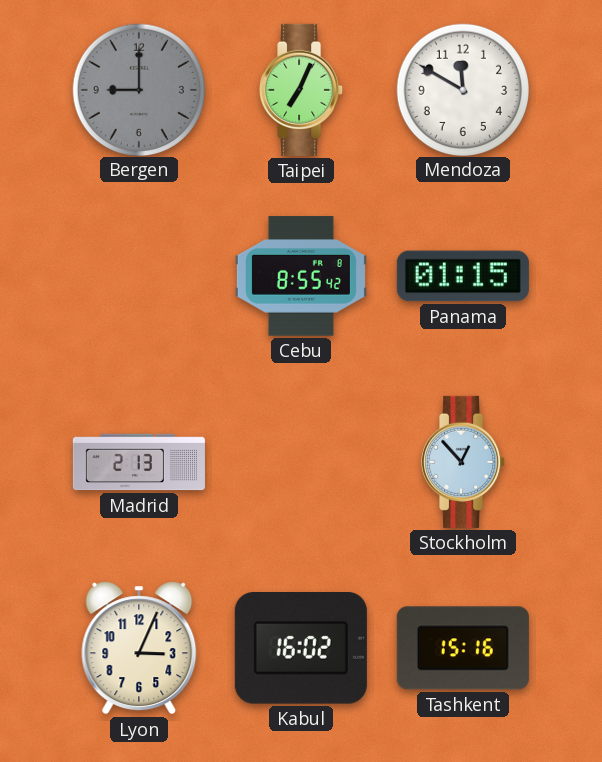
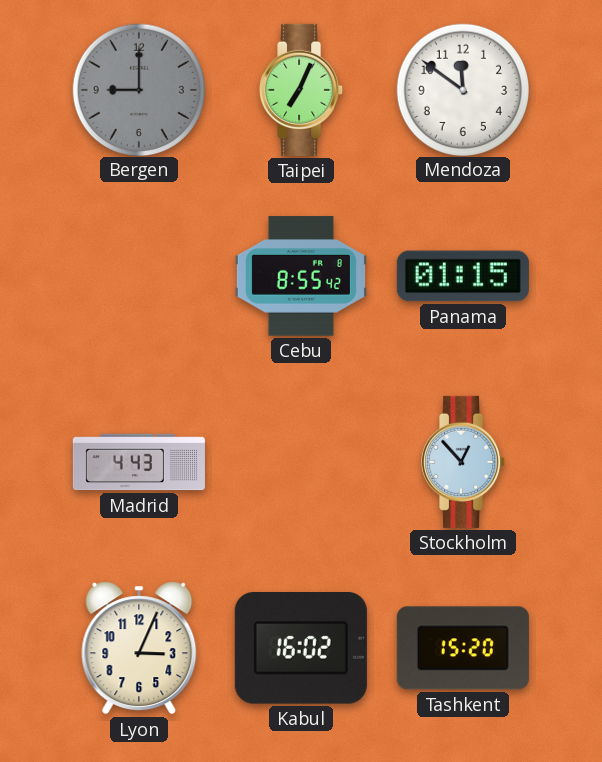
Mendoza: 11:50 -> 11:51
Madrid: 2:13 -> 4:43
Tashkent: 15:16 -> 15:20
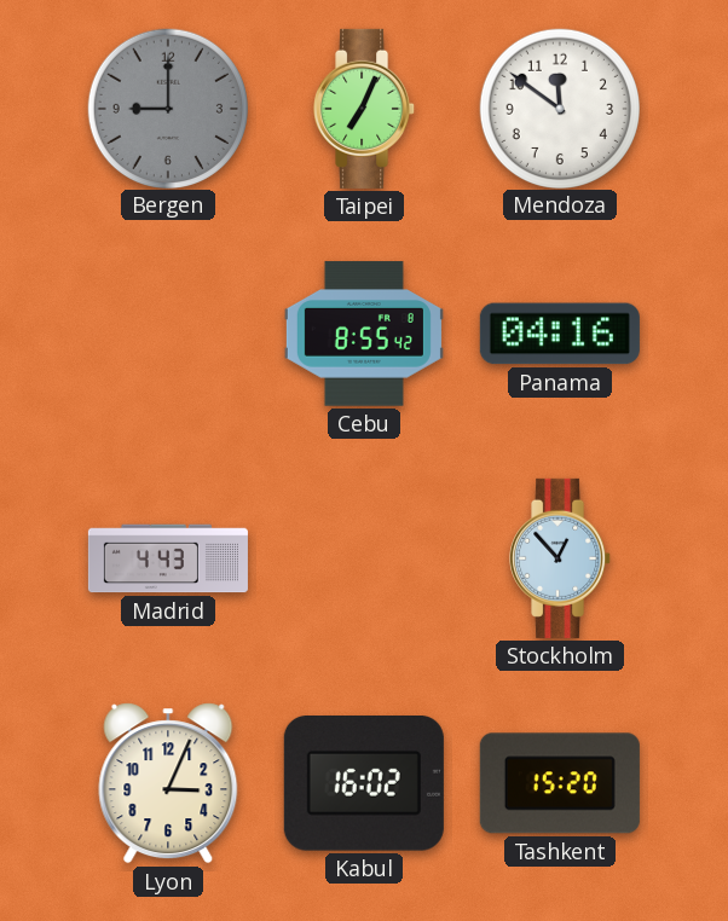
Panama: 01:15 -> 04:16
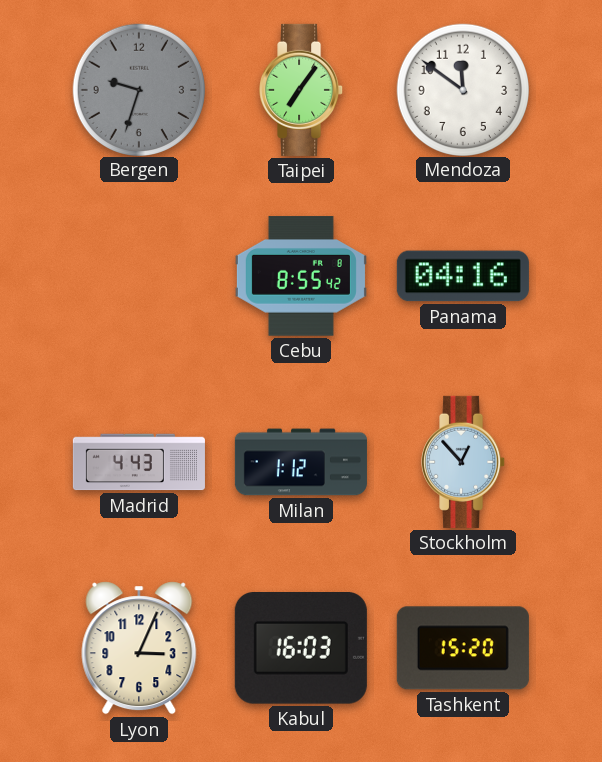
Bergen: 9:00 -> 9:33
Taipei: 7:04 -> 7:06
Milan: none -> 1:12
Kabul: 16:02 -> 16:03
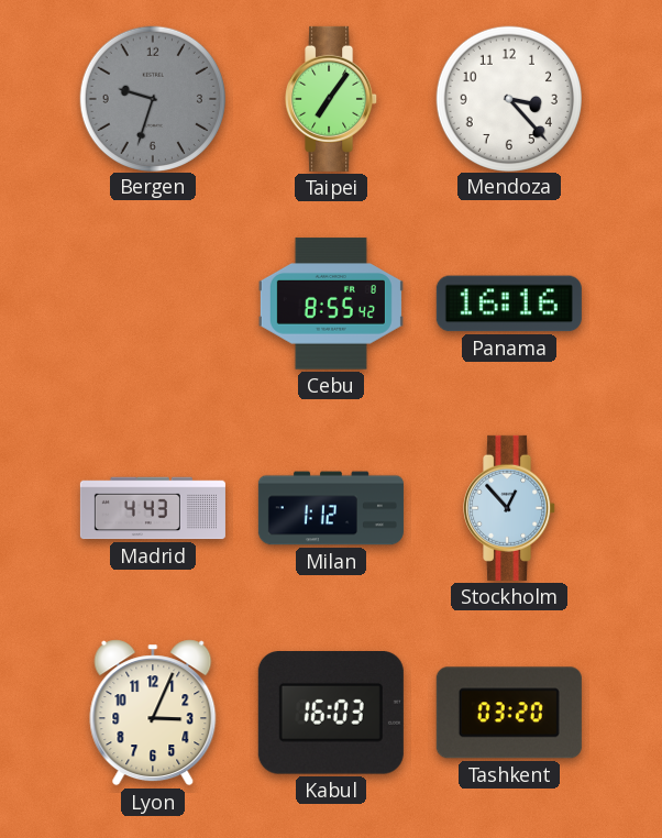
Mendoza: 11:51 -> 3:23
Panama: 04:16 -> 16:16
Tashkent: 15:20 -> 03:20
